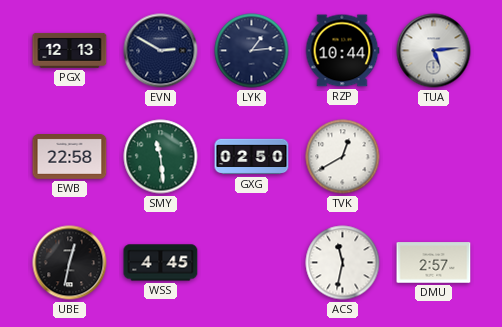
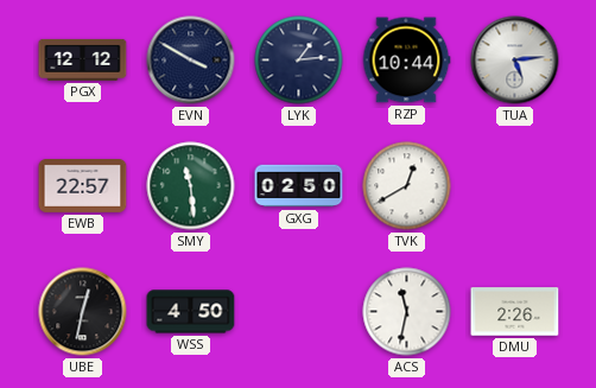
PGX: 12:13 -> 12:12
EVN: 2:50 -> 3:50
EWB: 22:58 -> 22:57
WSS: 4:45 -> 4:50
DMU: 2:57 -> 2:26
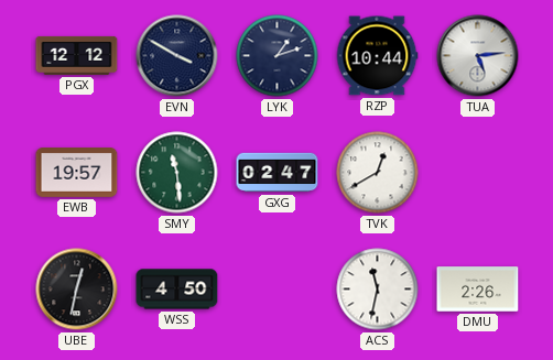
LYK: 1:14 -> 1:12
EWB: 22:57 -> 19:57
GXG: 02:50 -> 02:47
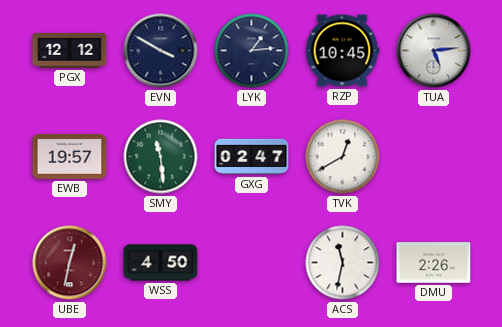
LYK: 1:12 -> 1:14
RZP: 10:44 -> 10:45
UBE dial: black -> burgundy
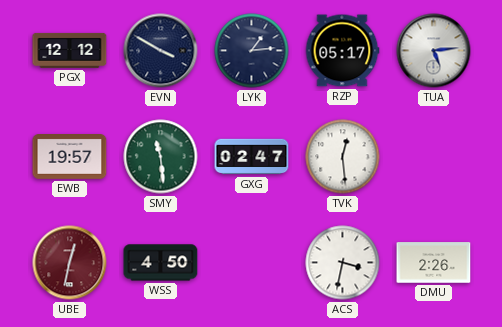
RZP: 10:45 -> 05:17
TVK: 12:40 -> 12:29
ACS: 11:32 -> 3:32
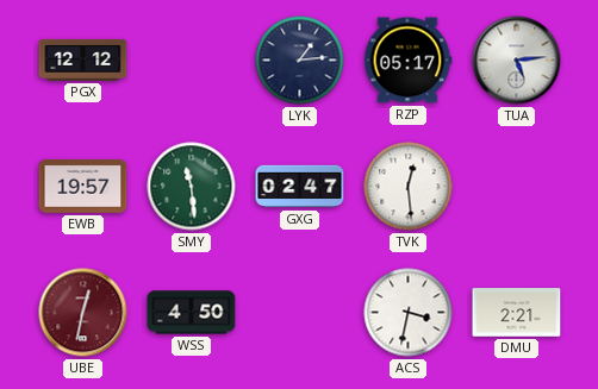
EVN: 3:50 -> none
DMU: 2:26 -> 2:21
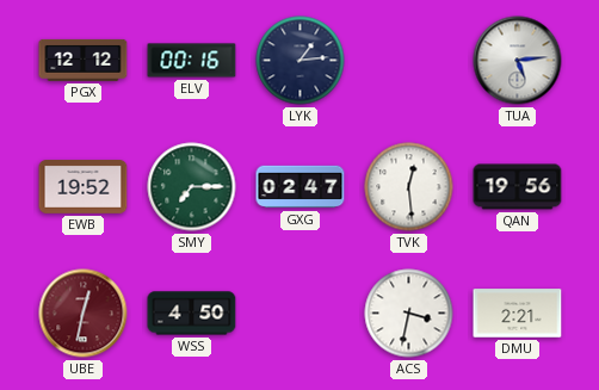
ELV: none -> 00:16
RZP: 05:17 -> none
EWB: 19:57 -> 19:52
SMY: 11:29 -> 7:15
QAN: none -> 19:56
